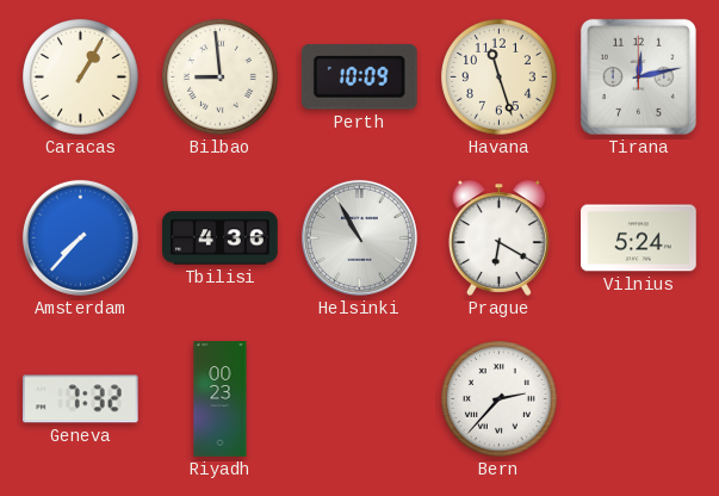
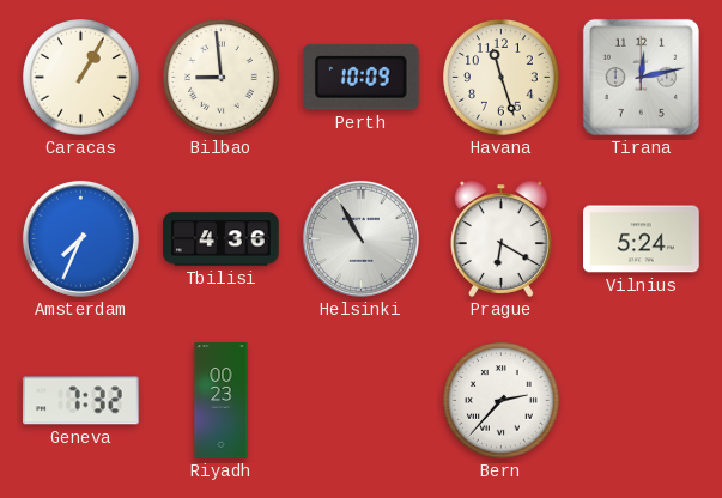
Amsterdam: 7:37 -> 7:34
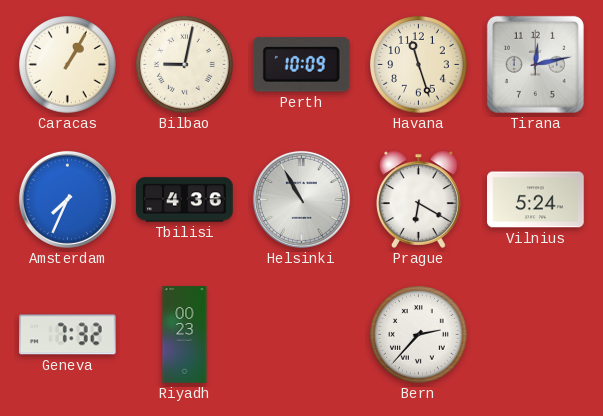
Bilbao: 8:59 -> 9:02
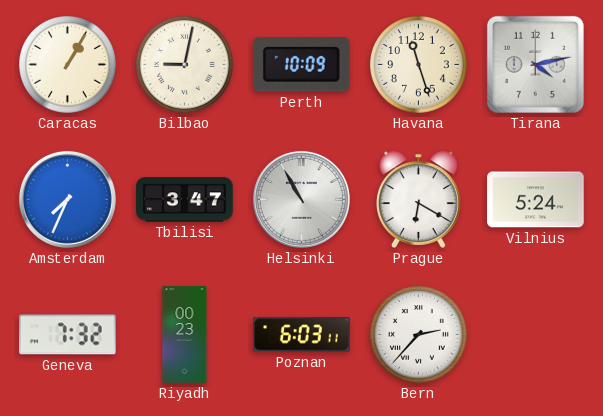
Tirana: 12:13 -> 4:13
Tbilisi: 4:36 -> 3:47
Poznan: none -> 6:03
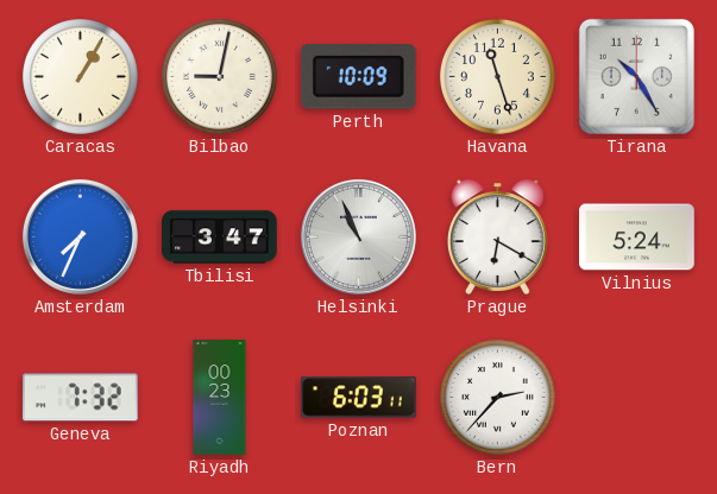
Tirana: 4:13 -> 10:25
Helsinki: 10:55 -> 10:56
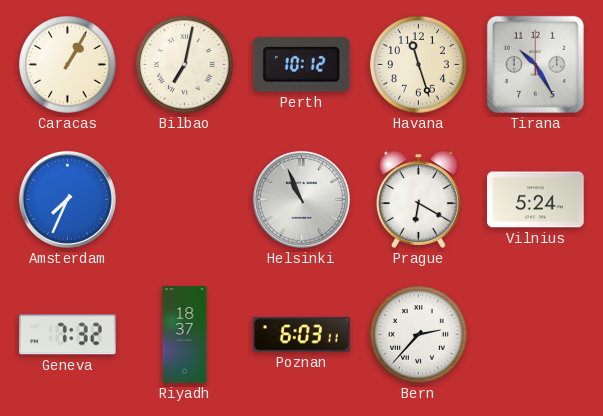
Bilbao: 9:02 -> 7:02
Perth: 10:09 -> 10:12
Tbilisi: 3:47 -> none
Riyadh: 00:23 -> 18:37
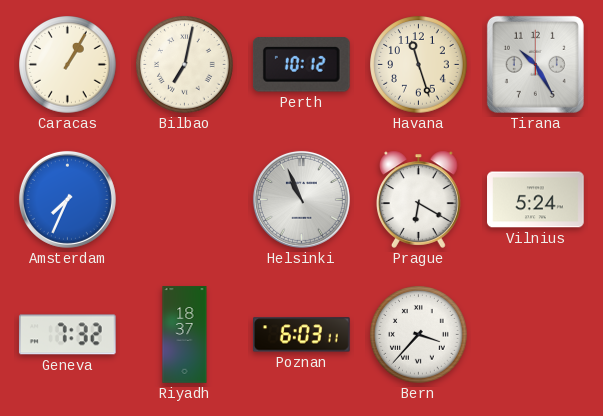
Bern: 2:37 -> 3:37
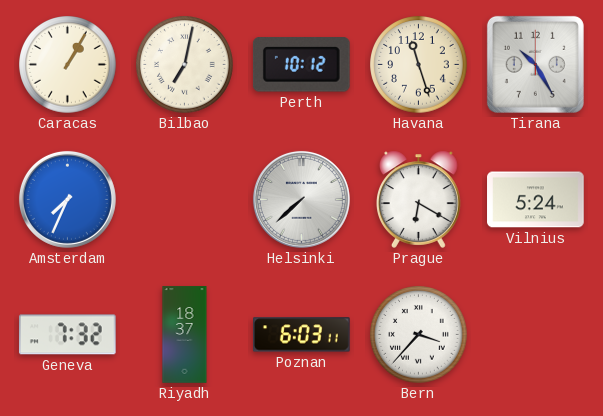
Helsinki: 10:56 -> 7:38
